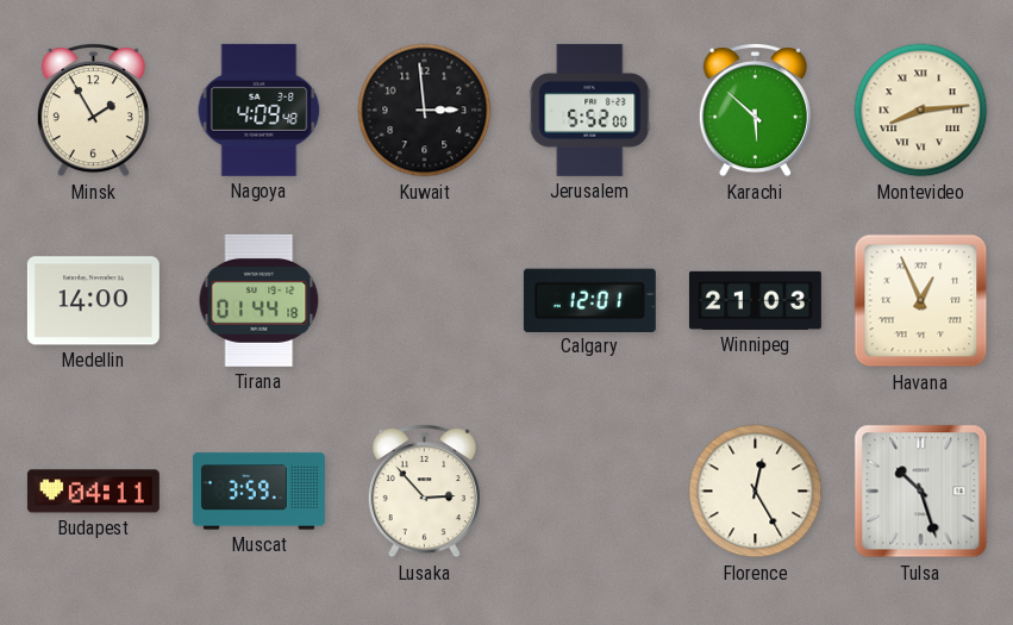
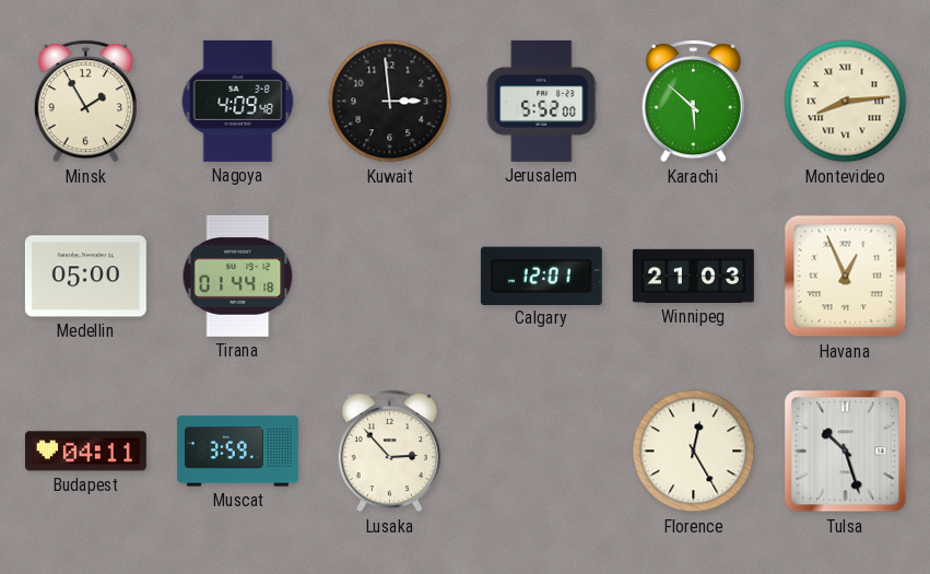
Medellin: 14:00 -> 05:00
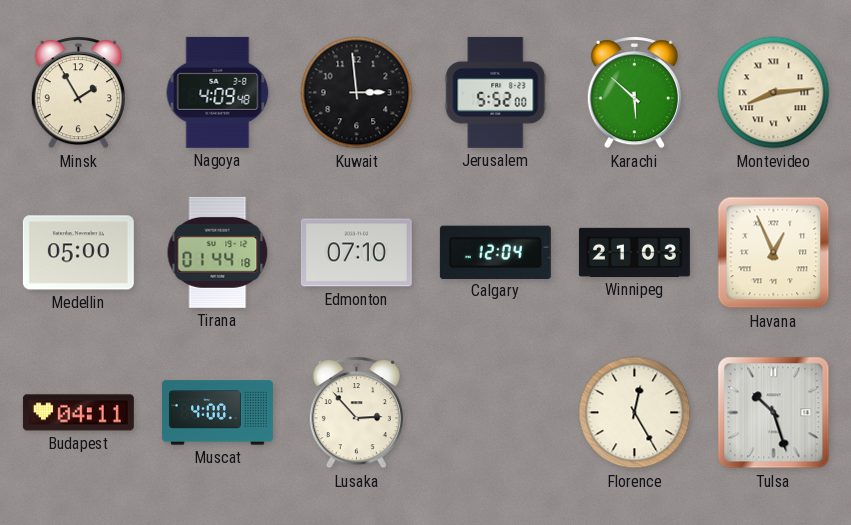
Edmonton: none -> 07:10
Calgary: 12:01 -> 12:04
Muscat: 3:59 -> 4:00
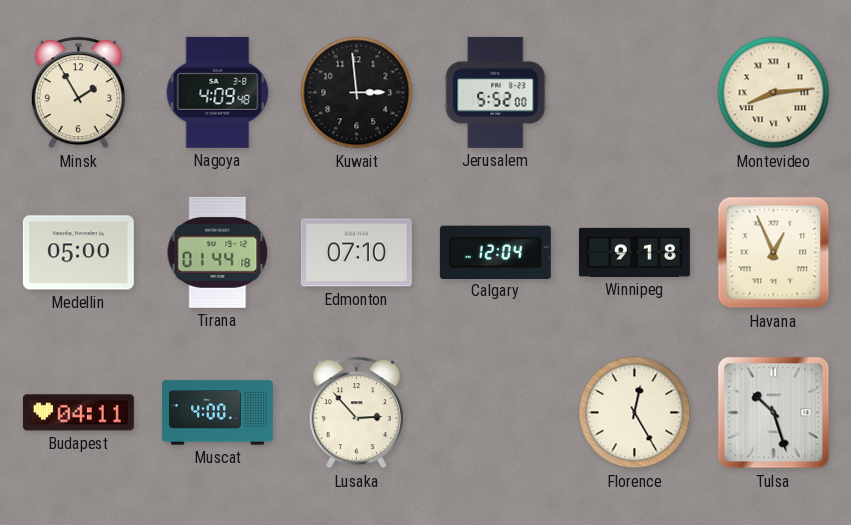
Karachi: 5:52 -> none
Winnipeg: 21:03 -> 9:18
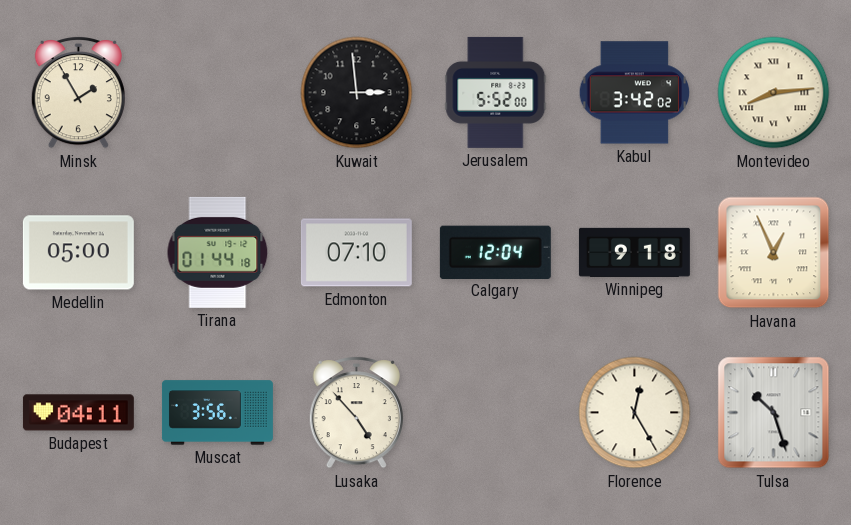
Nagoya: 4:09 -> none
Kabul: none -> 3:42
Muscat: 4:00 -> 3:56
Lusaka: 2:53 -> 4:53
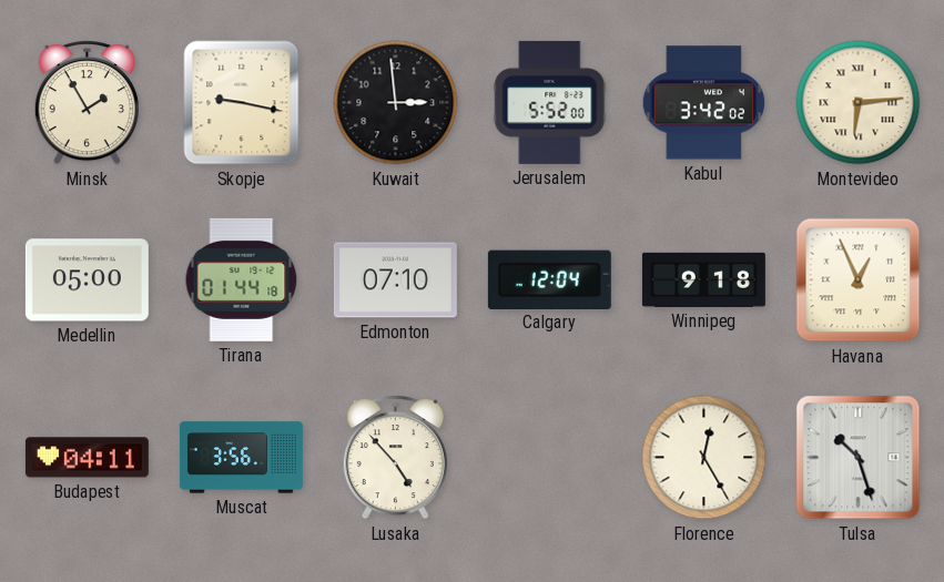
Skopje: none -> 9:17
Montevideo: 8:14 -> 6:14
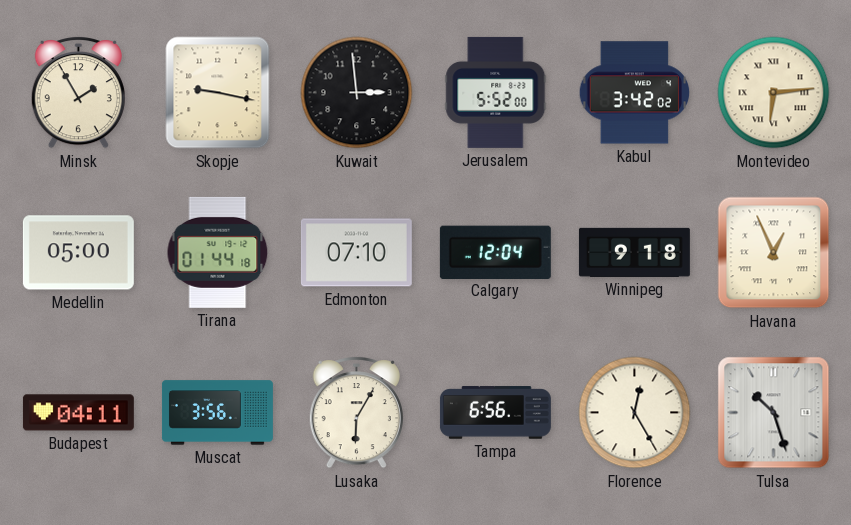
Lusaka: 4:53 -> 6:05
Tampa: none -> 6:56
